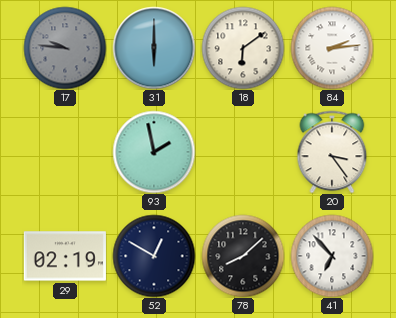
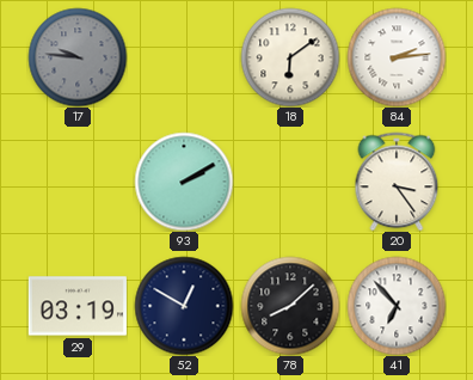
31: 6:00 -> none
93: 1:58 -> 2:10
29: 02:19 -> 03:19
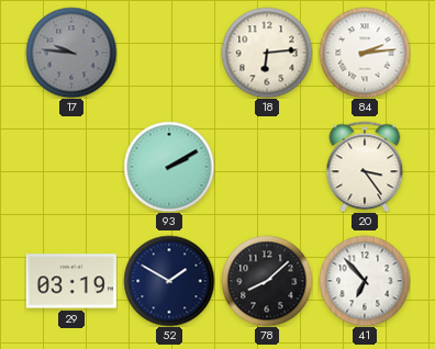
18: 6:09 -> 6:14
52: 12:50 -> 1:50
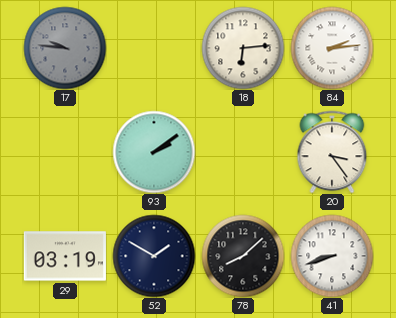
93: 2:10 -> 2:09
41: 6:53 -> 8:42
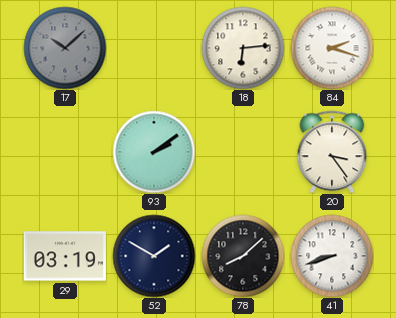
17: 9:46 -> 10:08
84: 2:14 -> 2:18
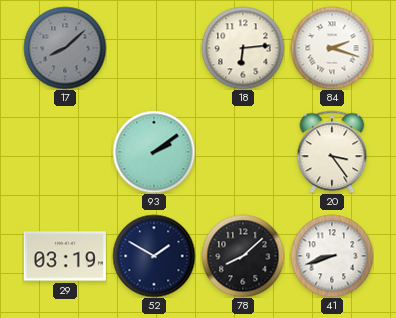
17: 10:08 -> 8:08
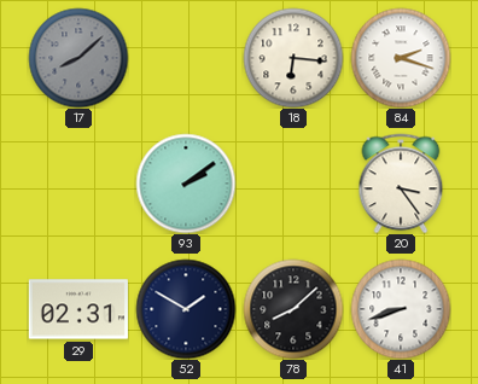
18: 6:14 -> 6:16
29: 03:19 -> 02:31
